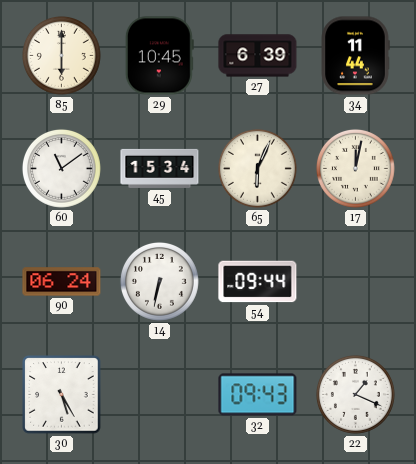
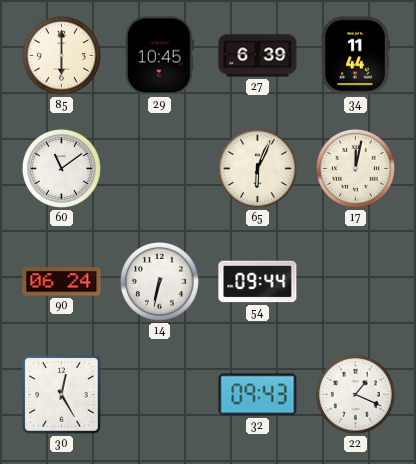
45: 15:34 -> none
30: 5:25 -> 12:25
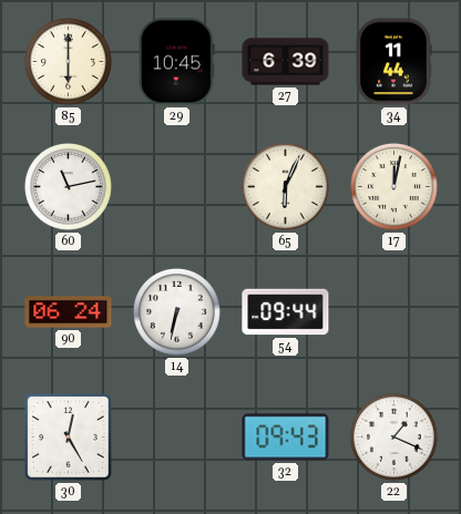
60: 11:09 -> 11:13
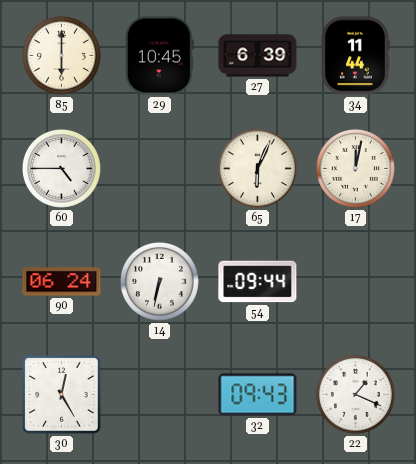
60: 11:13 -> 4:45
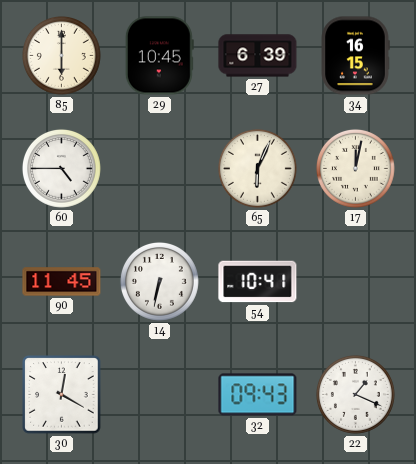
34: 11:44 -> 16:15
90: 06:24 -> 11:45
54: 09:44 -> 10:41
30: 12:25 -> 12:20
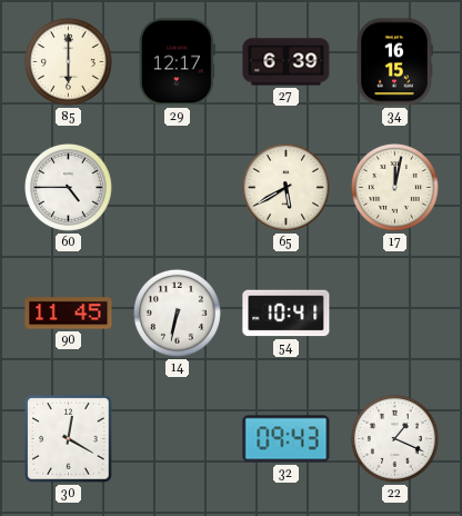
29: 10:45 -> 12:17
65: 6:04 -> 5:40
